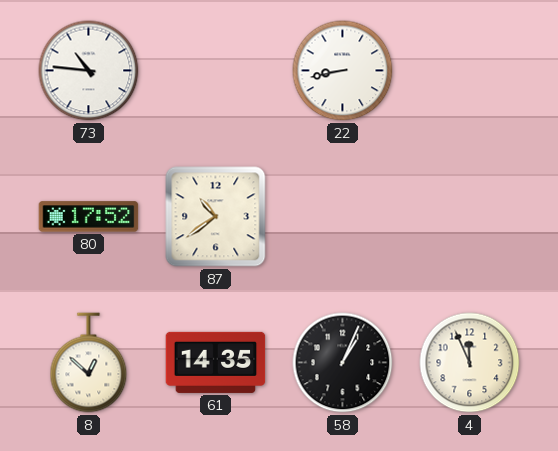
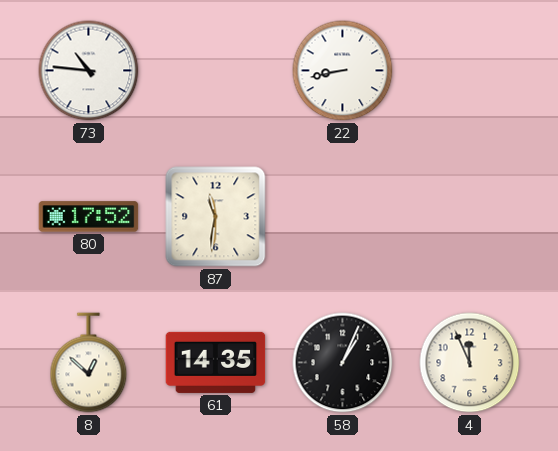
87: 10:39 -> 11:31
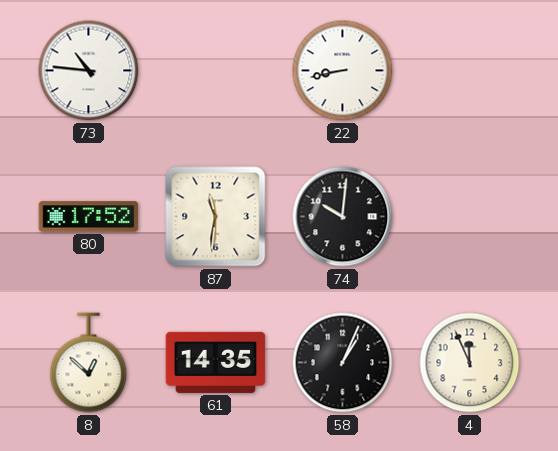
74: none -> 10:01
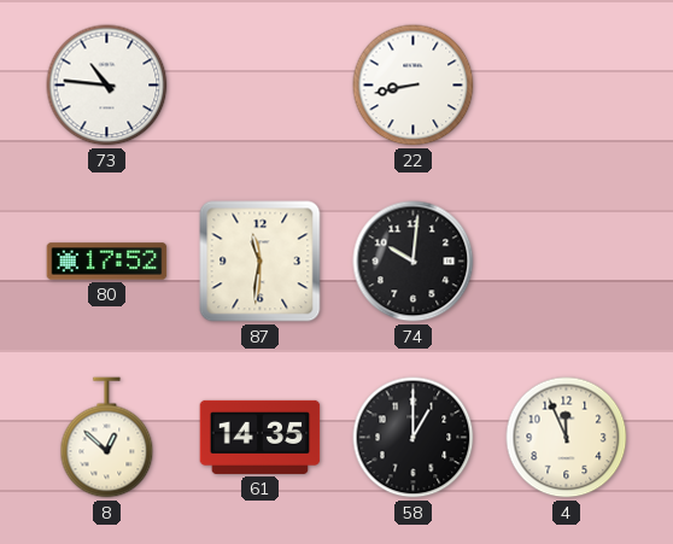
58: 1:04 -> 1:00
